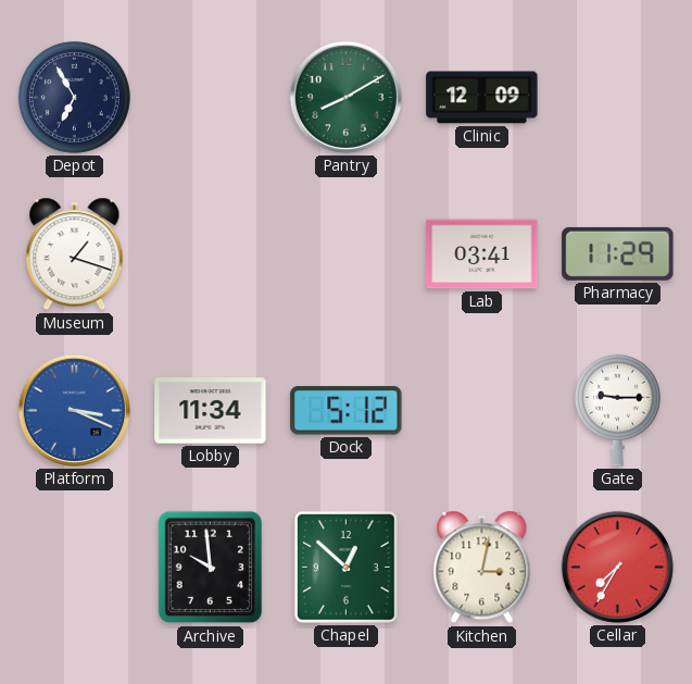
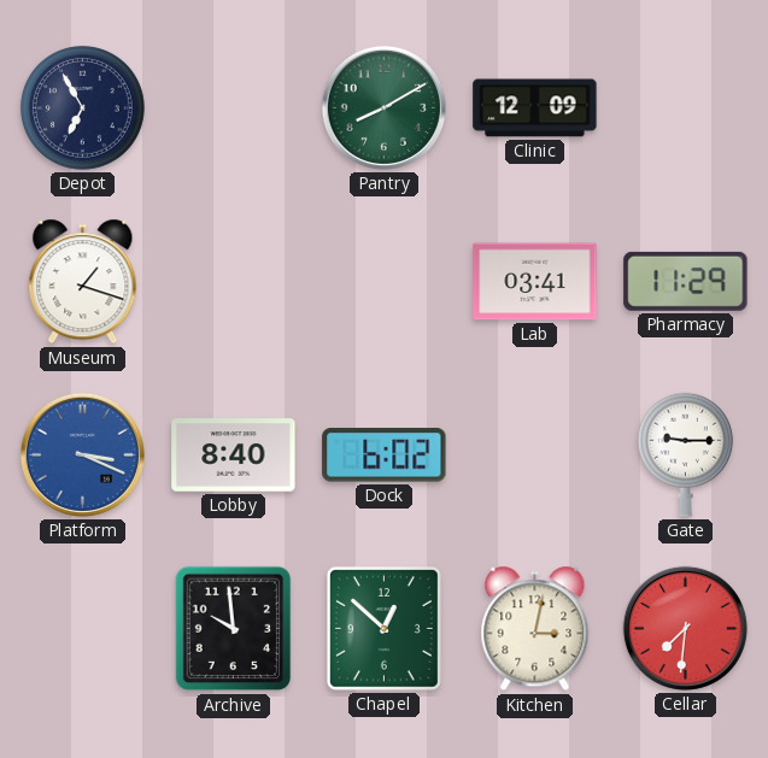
Lobby: 11:34 -> 8:40
Dock: 5:12 -> 6:02
Cellar: 7:35 -> 7:31
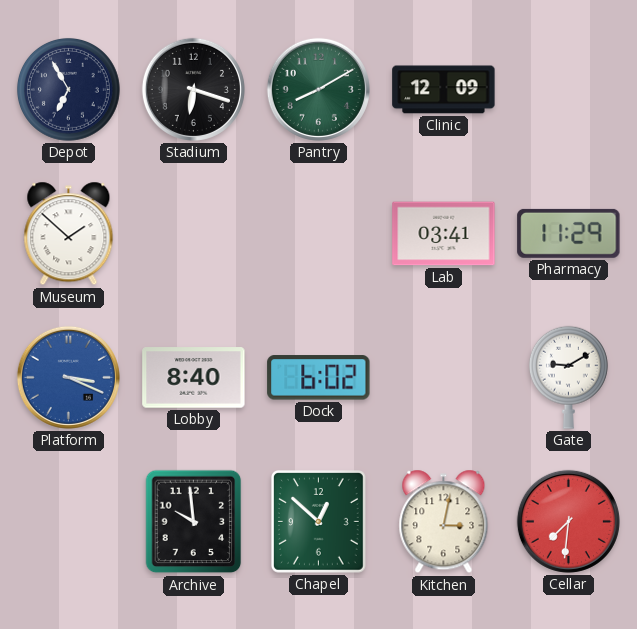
Stadium: none -> 6:18
Museum: 1:18 -> 1:52
Gate: 9:15 -> 9:10
